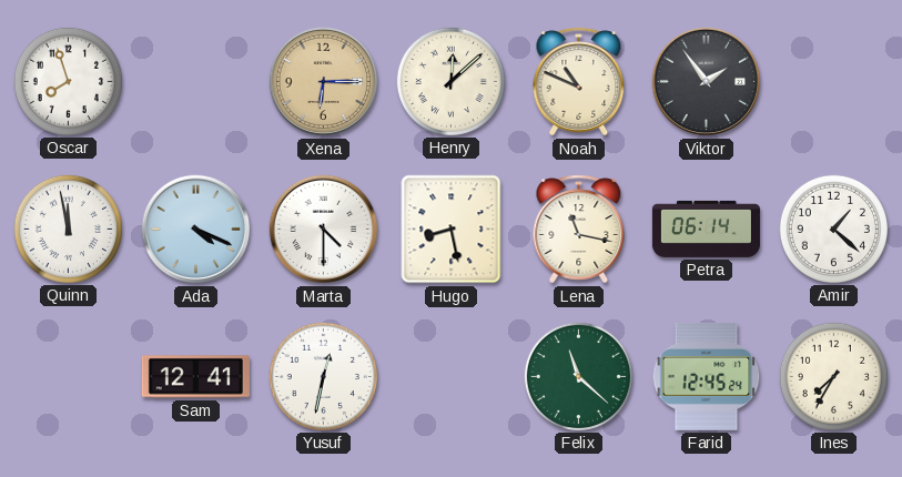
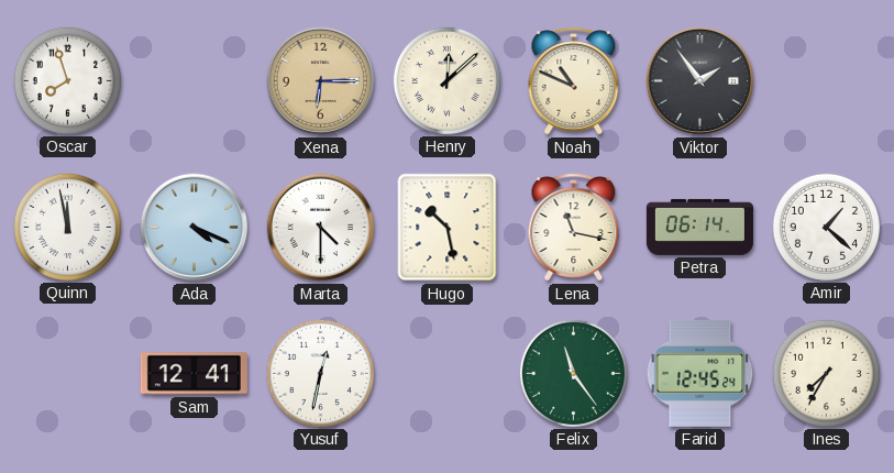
Hugo: 8:28 -> 10:28
Felix: 11:22 -> 11:24
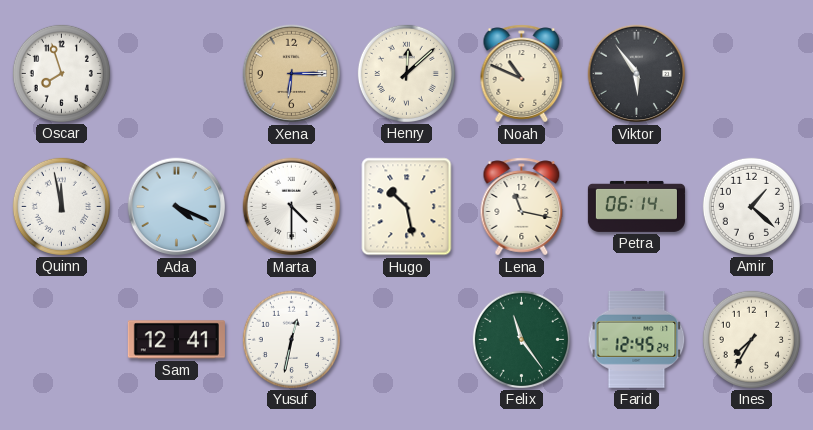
Viktor: 1:54 -> 5:54
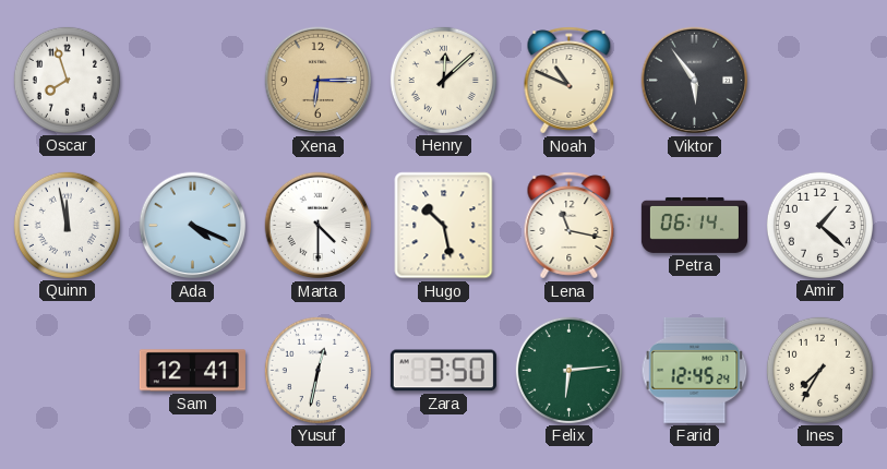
Zara: none -> 3:50
Felix: 11:24 -> 6:14
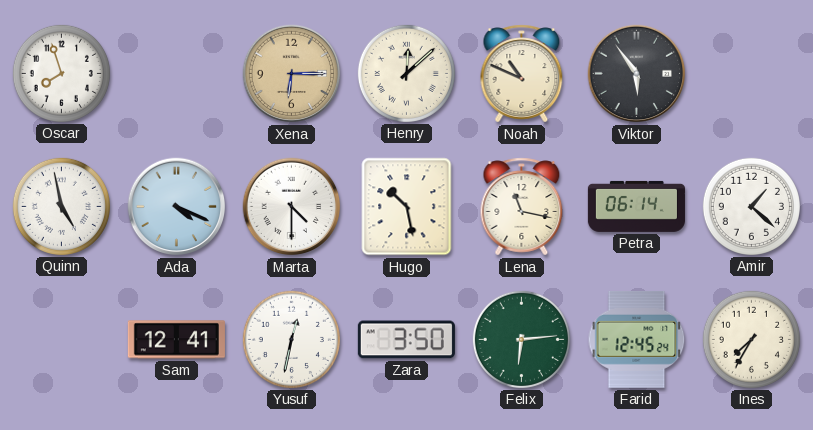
Quinn: 11:58 -> 4:58
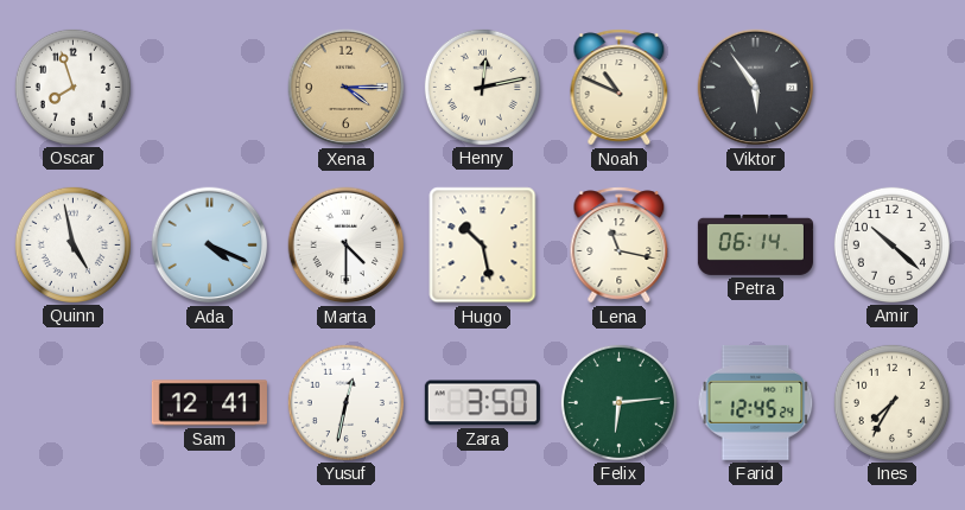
Xena: 6:15 -> 4:15
Henry: 12:08 -> 12:13
Amir: 1:22 -> 10:22
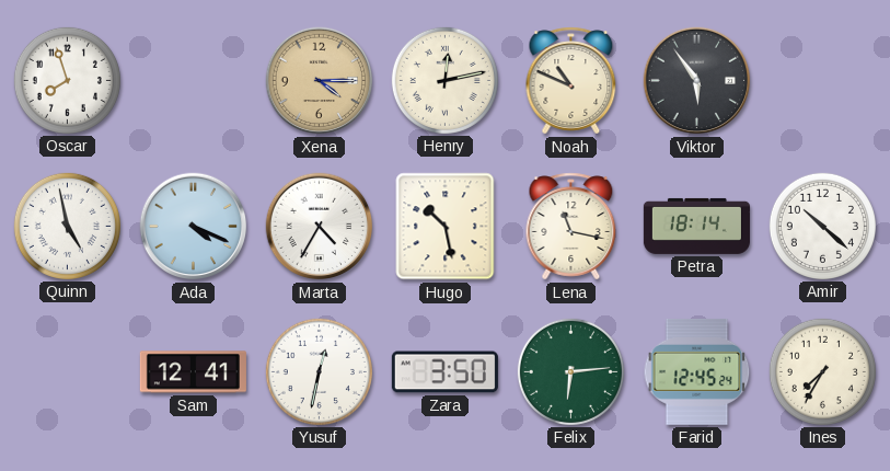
Marta: 4:30 -> 4:35
Petra: 06:14 -> 18:14
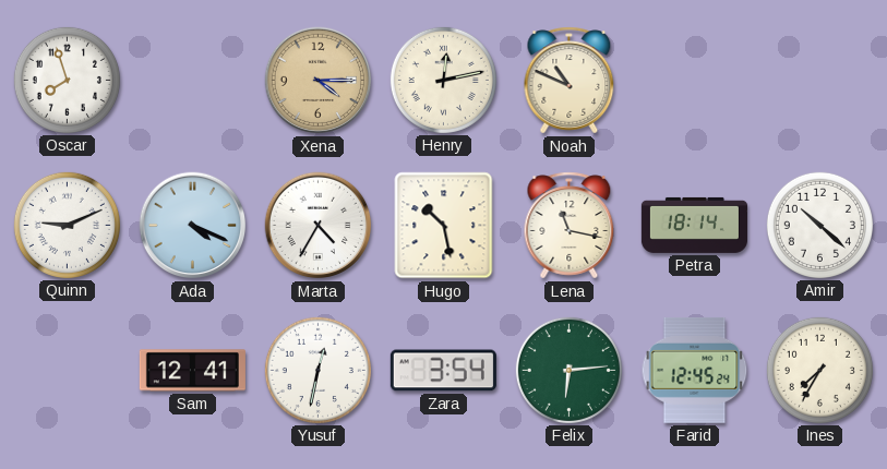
Viktor: 5:54 -> none
Quinn: 4:58 -> 9:11
Zara: 3:50 -> 3:54
